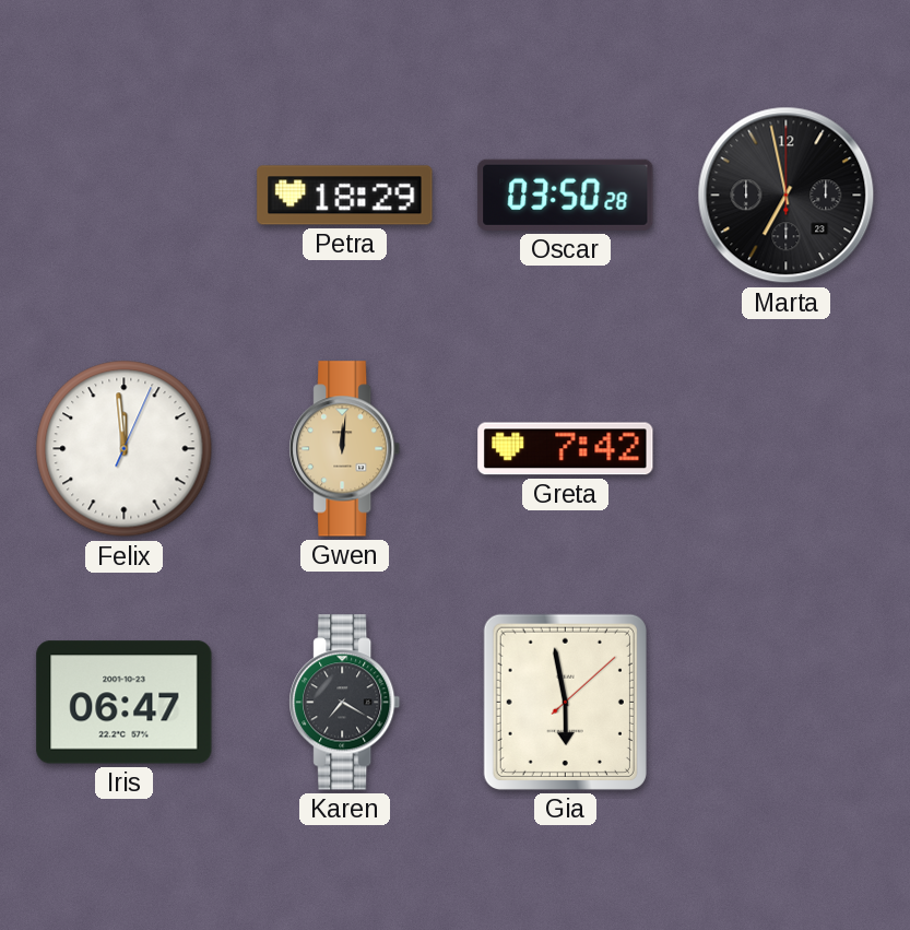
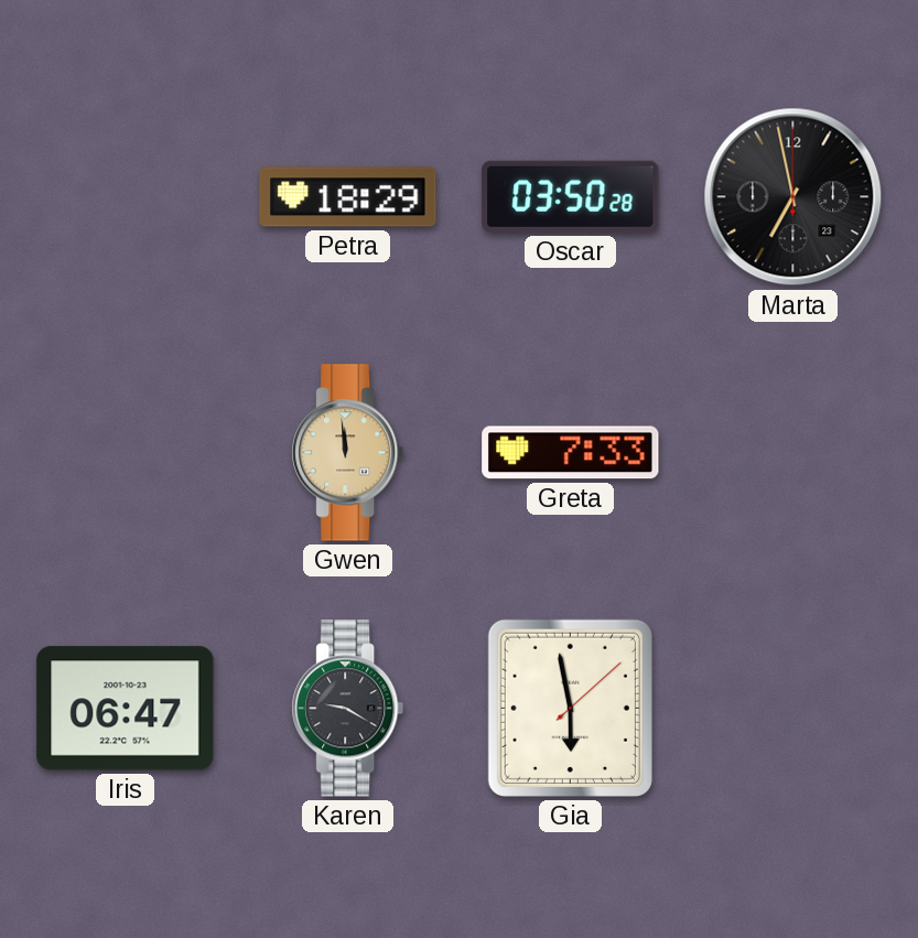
Felix: 11:59 -> none
Gwen: 12:01 -> 11:59
Greta: 7:42 -> 7:33
Karen: 7:20 -> 9:20
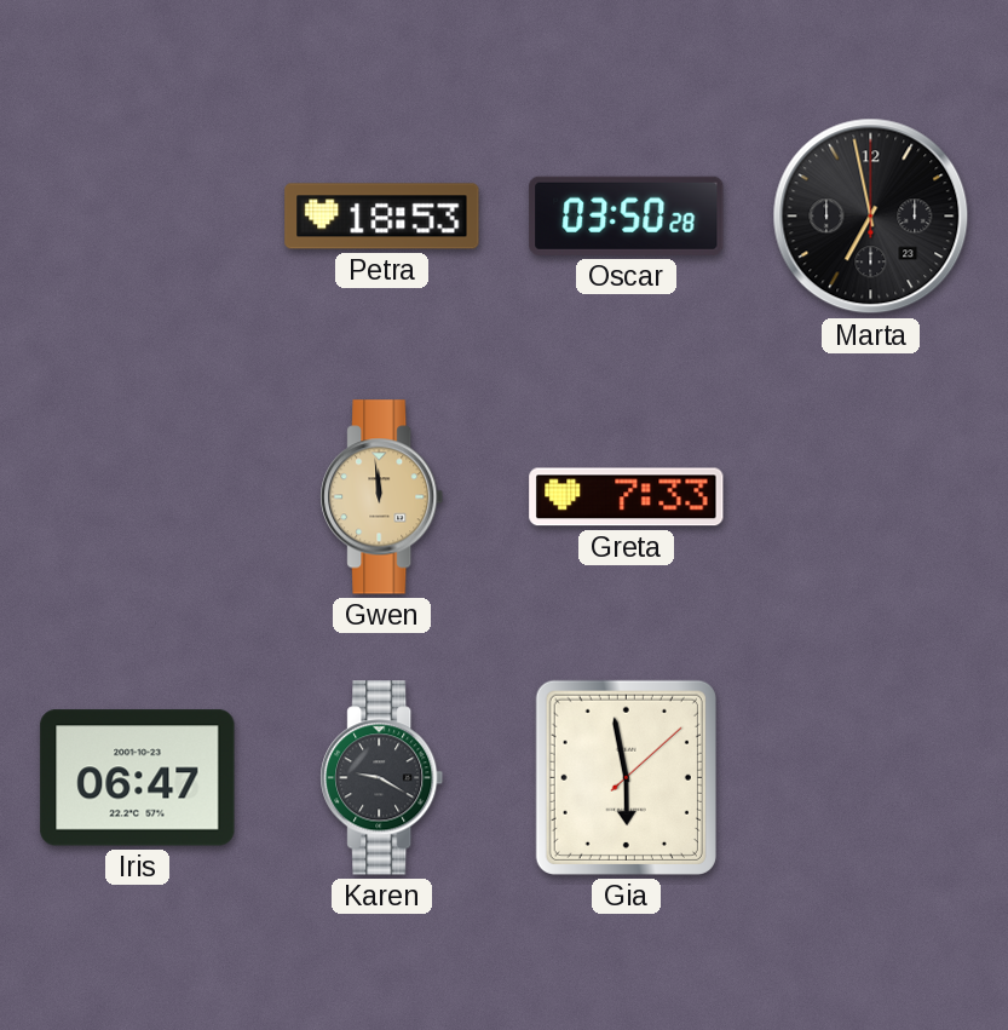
Petra: 18:29 -> 18:53
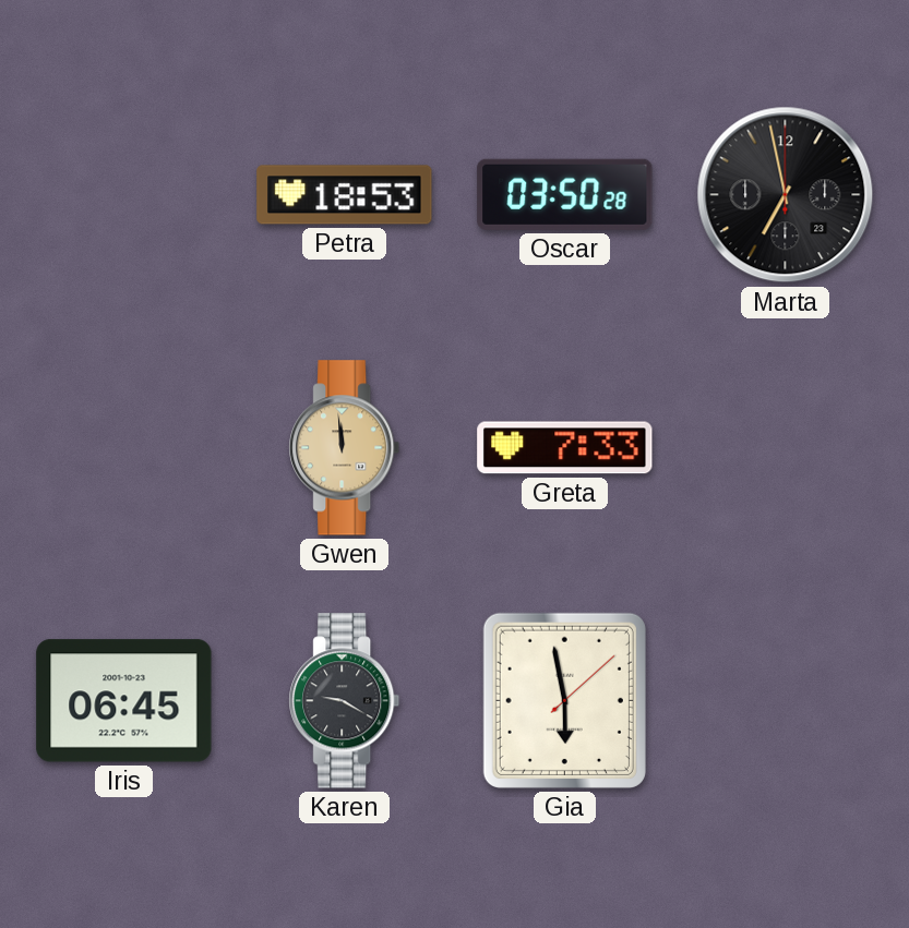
Iris: 06:47 -> 06:45
